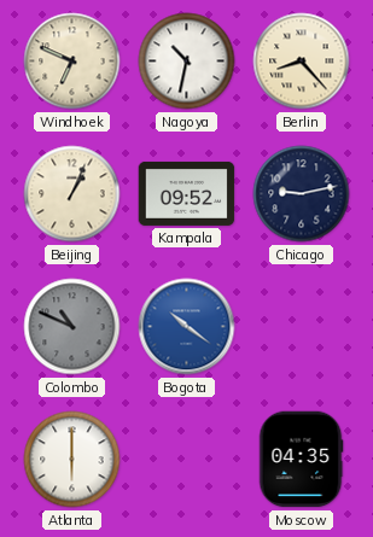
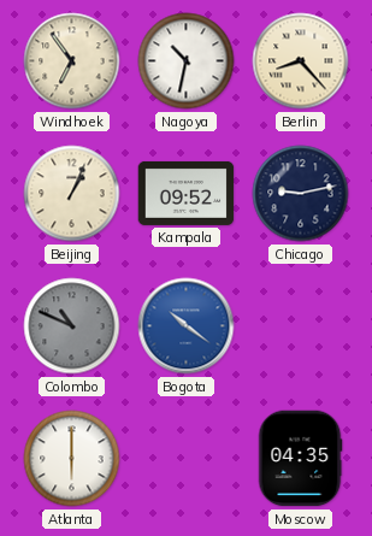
Windhoek: 6:49 -> 6:54
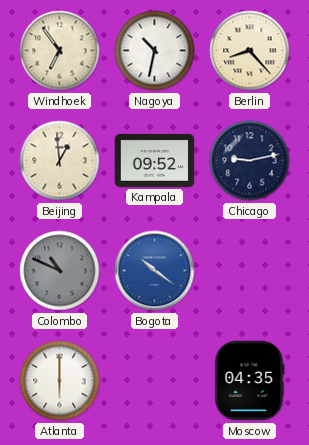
Beijing: 1:04 -> 12:59
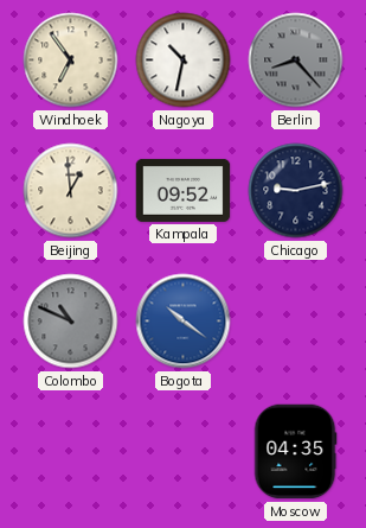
Berlin dial: cream -> grey
Atlanta: 6:00 -> none
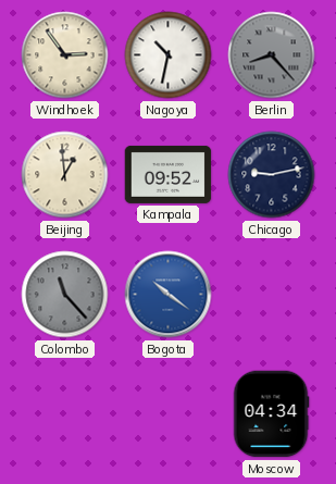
Windhoek: 6:54 -> 2:54
Colombo: 10:49 -> 11:23
Moscow: 04:35 -> 04:34
